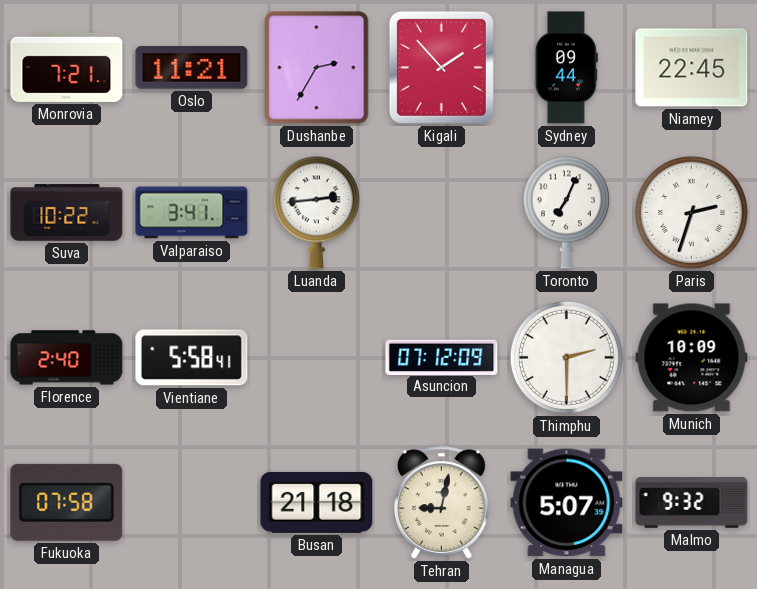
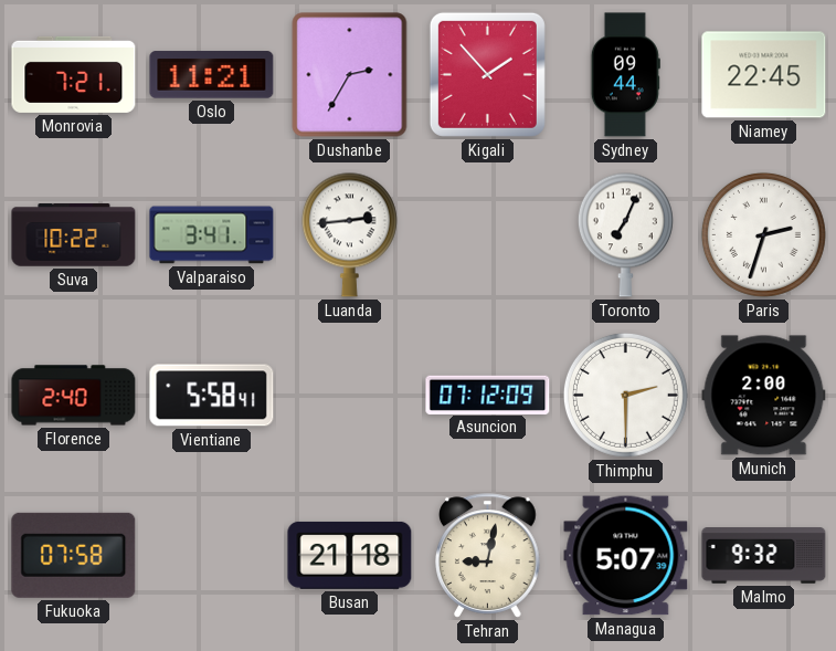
Munich: 10:09 -> 2:00
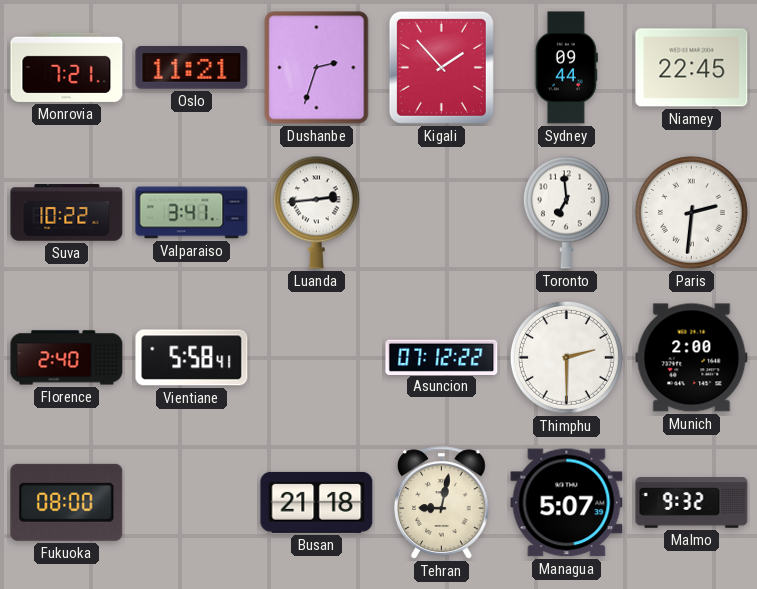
Dushanbe: 2:35 -> 2:33
Toronto: 7:04 -> 6:59
Paris: 2:33 -> 2:31
Asuncion: 07:12:09 -> 07:12:22
Fukuoka: 07:58 -> 08:00
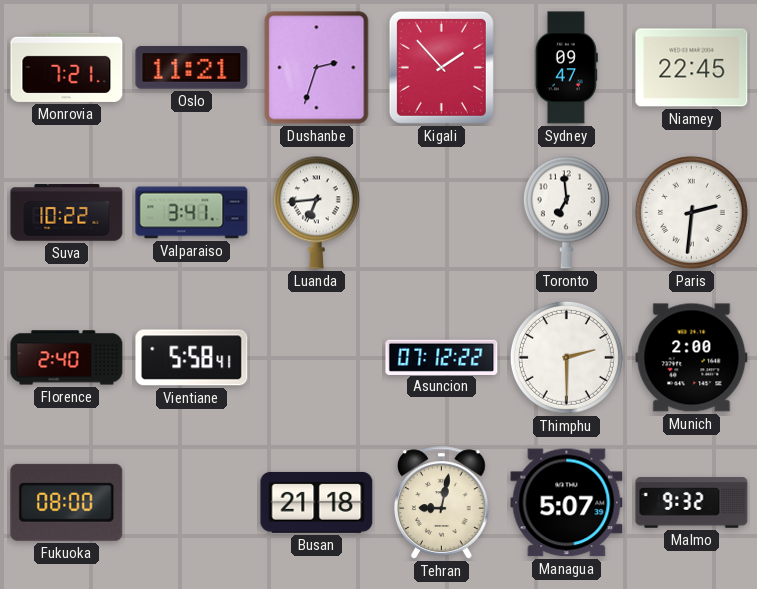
Sydney: 09:44 -> 09:47
Luanda: 2:44 -> 6:44
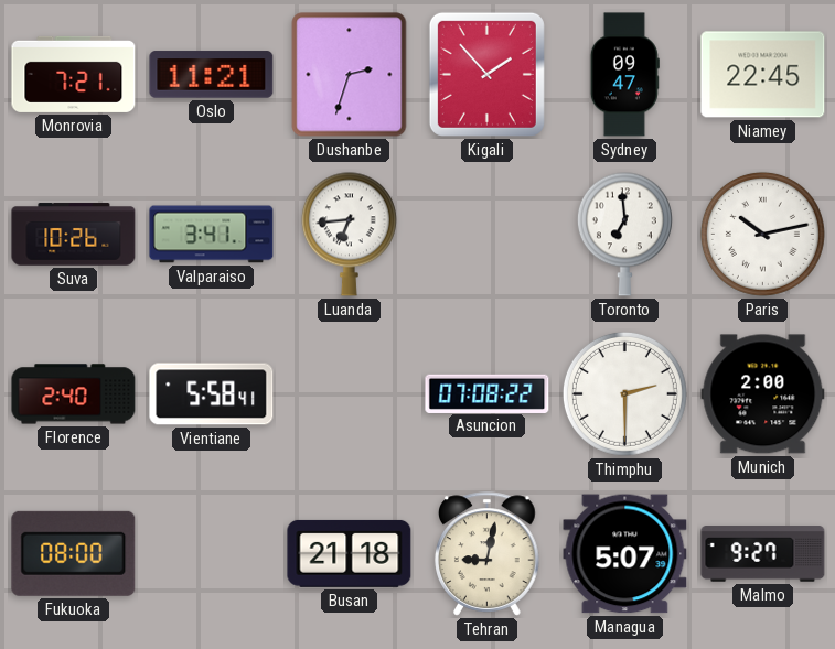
Suva: 10:22 -> 10:26
Paris: 2:31 -> 10:13
Asuncion: 07:12 -> 07:08
Malmo: 9:32 -> 9:27
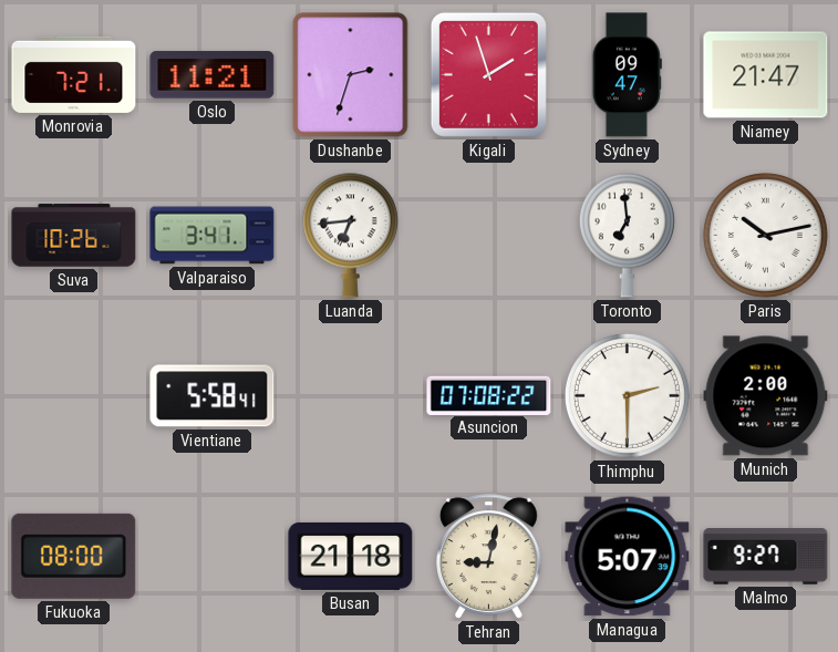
Kigali: 1:53 -> 1:57
Niamey: 22:45 -> 21:47
Florence: 2:40 -> none
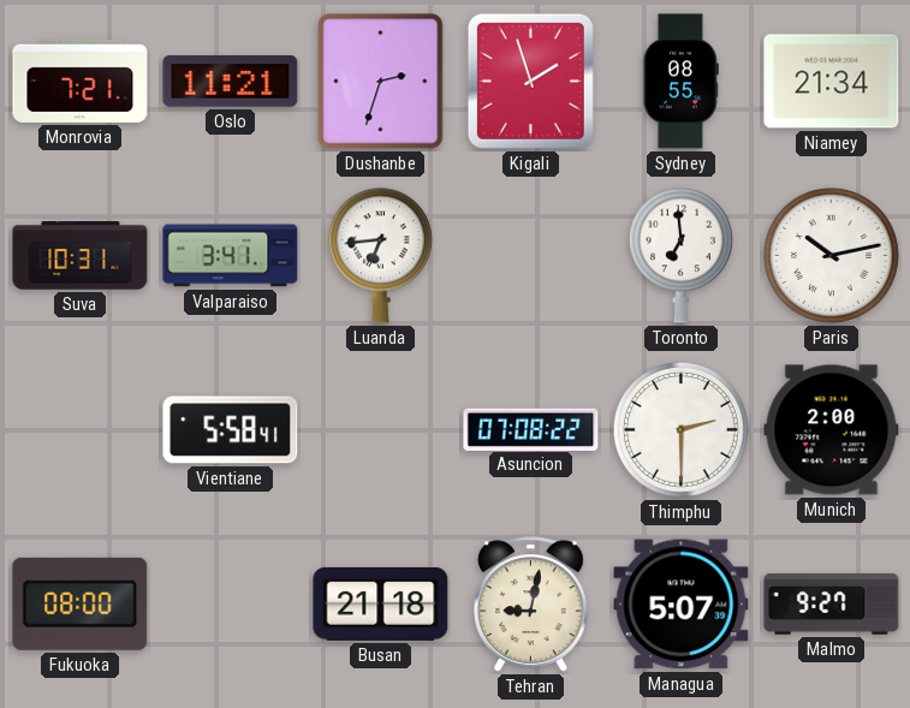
Sydney: 09:47 -> 08:55
Niamey: 21:47 -> 21:34
Suva: 10:26 -> 10:31
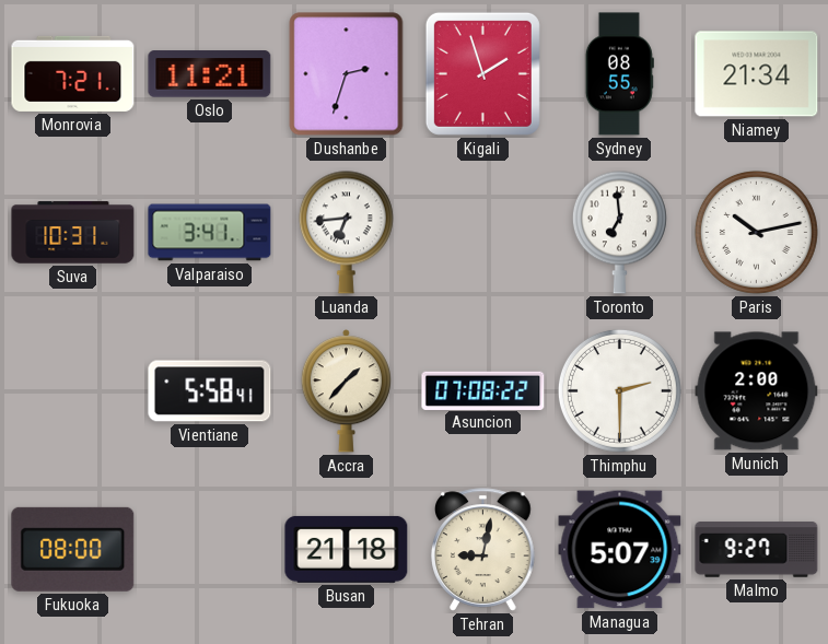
Accra: none -> 1:37
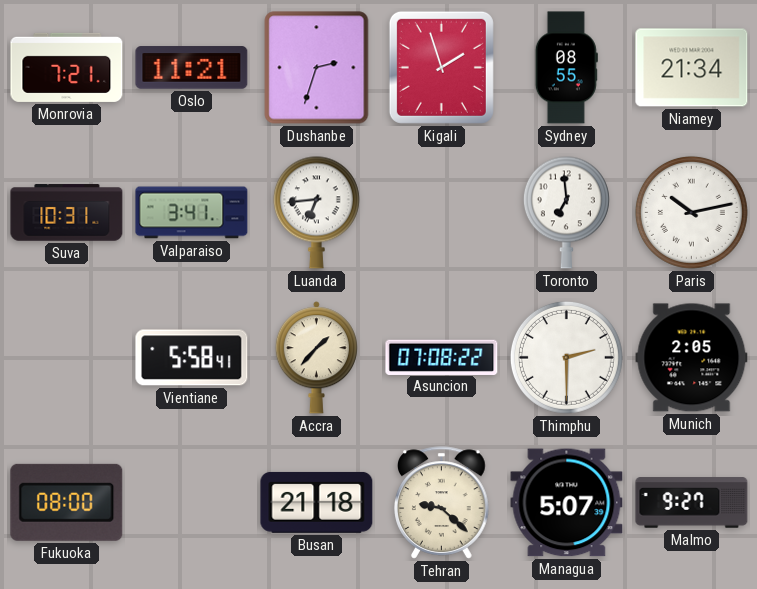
Munich: 2:00 -> 2:05
Tehran: 9:02 -> 9:22
